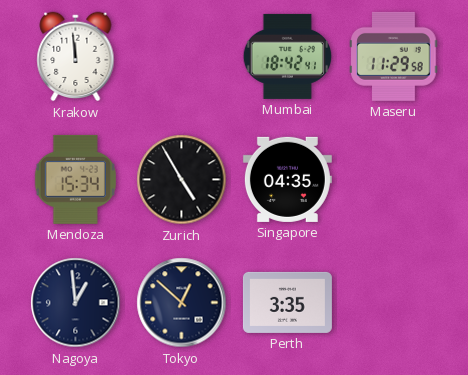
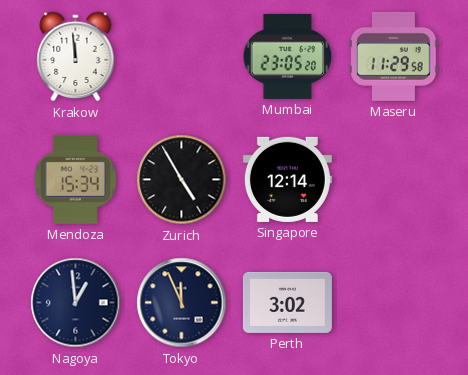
Mumbai: 18:42 -> 23:05
Singapore: 04:35 -> 12:14
Tokyo: 12:52 -> 11:56
Perth: 3:35 -> 3:02
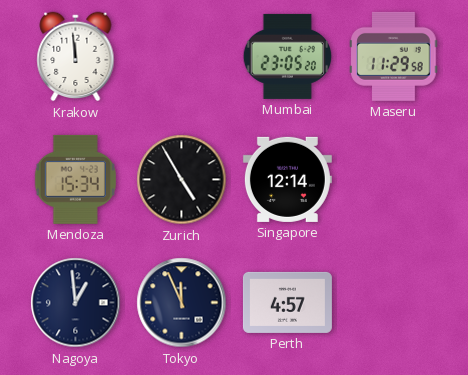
Perth: 3:02 -> 4:57
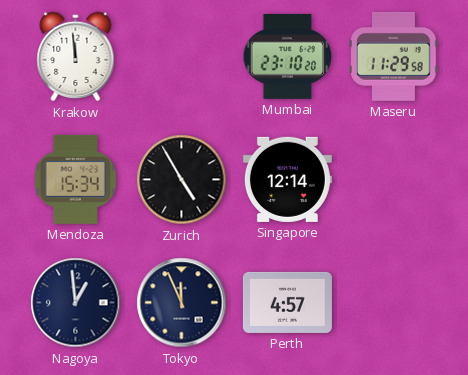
Mumbai: 23:05 -> 23:10
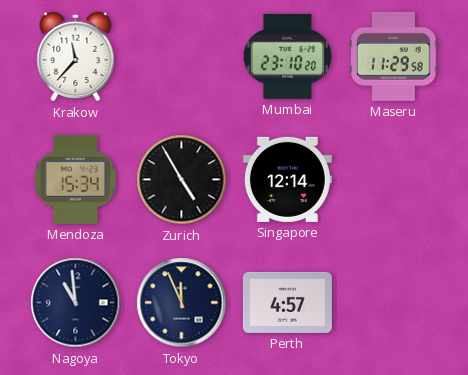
Krakow: 11:59 -> 11:37
Nagoya: 12:59 -> 10:59
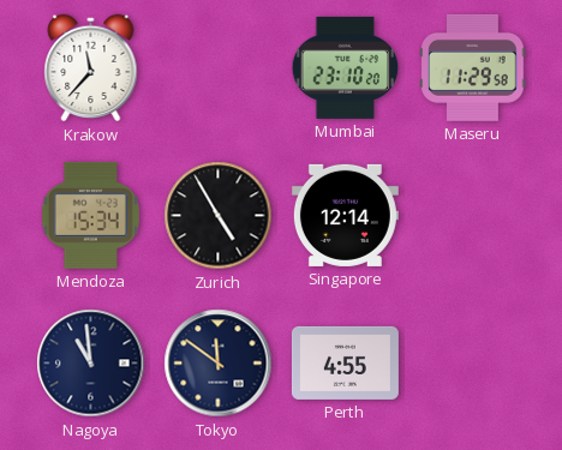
Tokyo: 11:56 -> 11:51
Perth: 4:57 -> 4:55
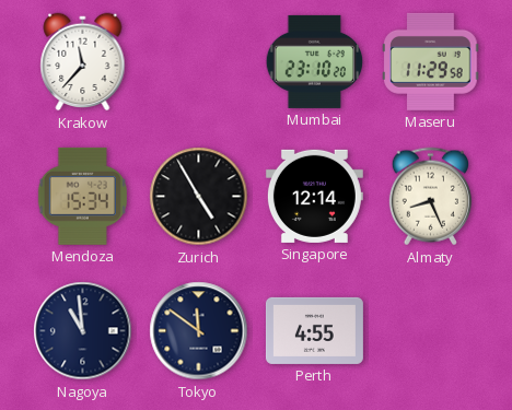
Almaty: none -> 8:26
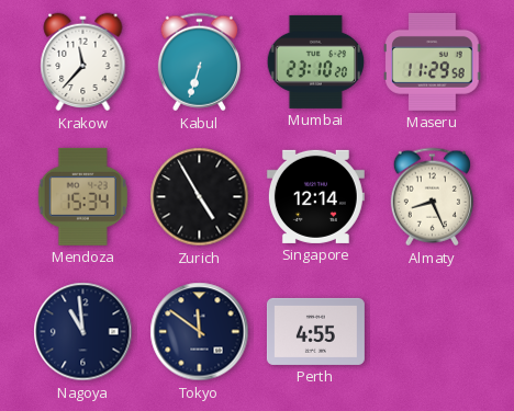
Kabul: none -> 6:33
